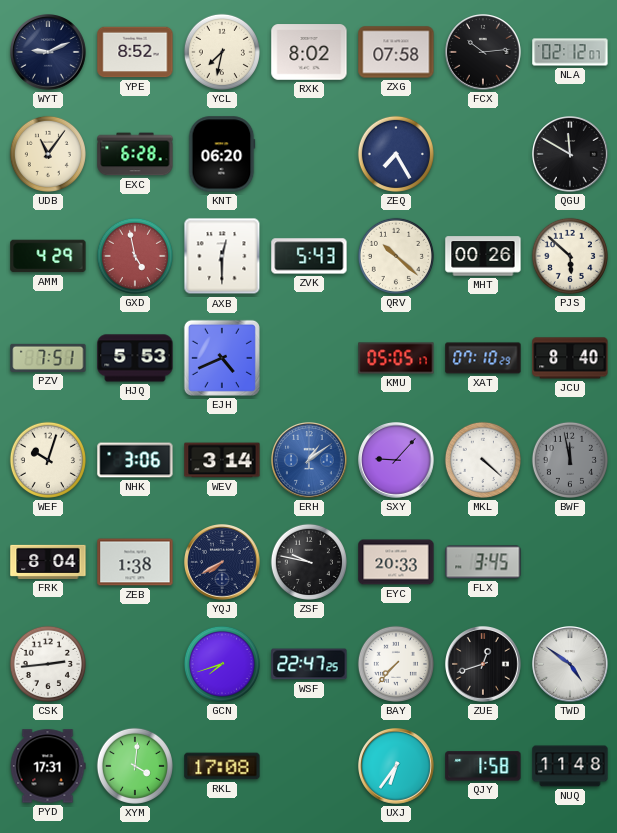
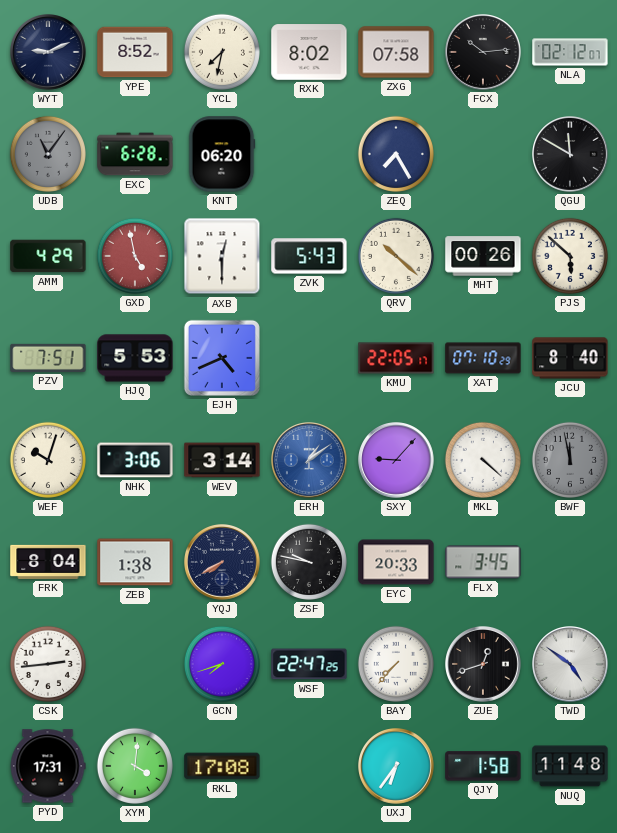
UDB dial: cream -> grey
KMU: 05:05 -> 22:05
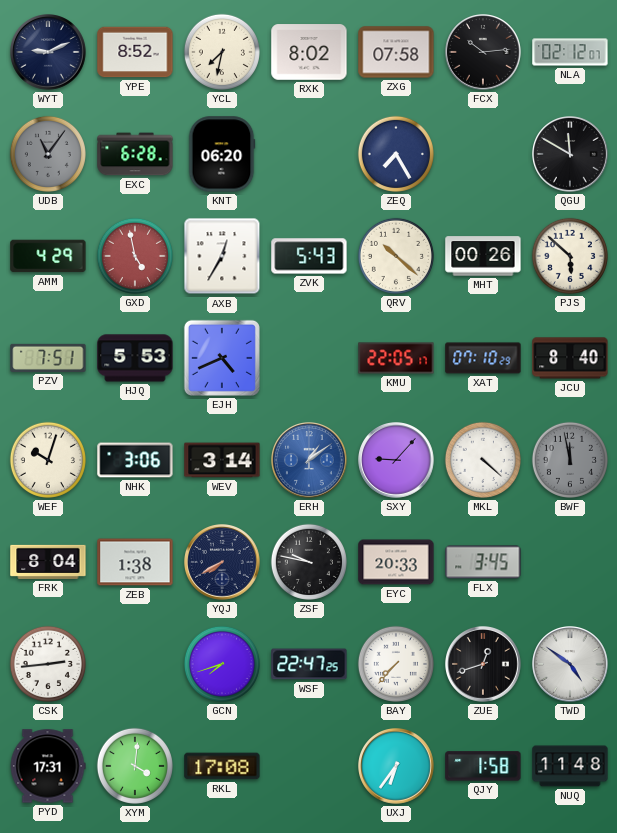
AXB: 12:30 -> 12:35
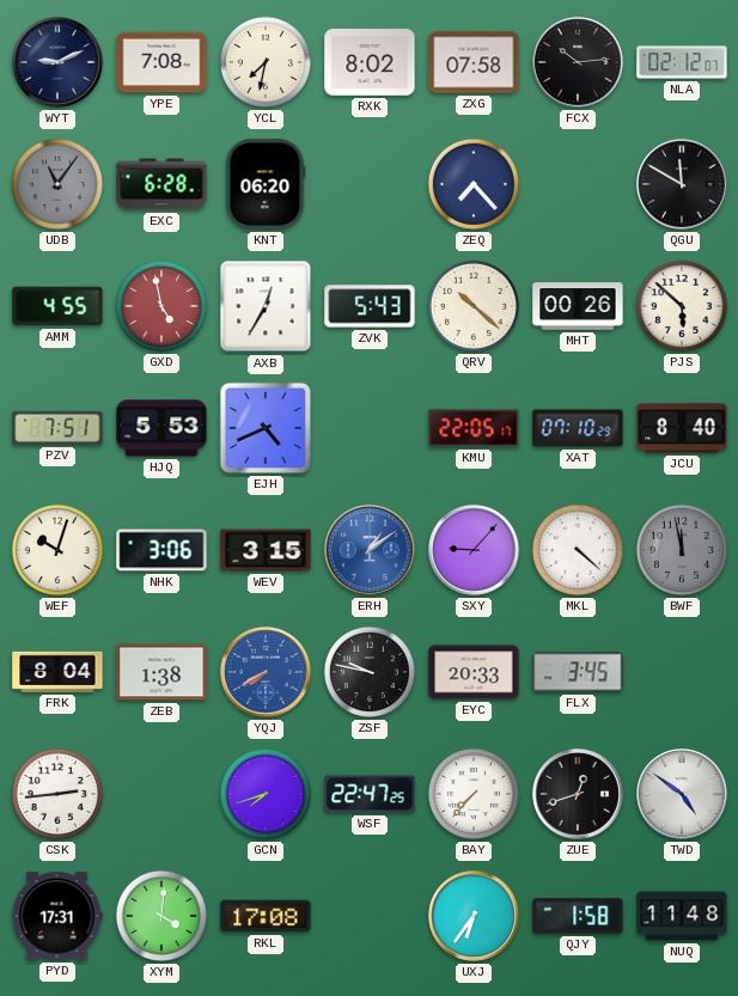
YPE: 8:52 -> 7:08
ZEQ: 7:25 -> 7:23
AMM: 4:29 -> 4:55
WEV: 3:14 -> 3:15
YQJ dial: navy -> blue
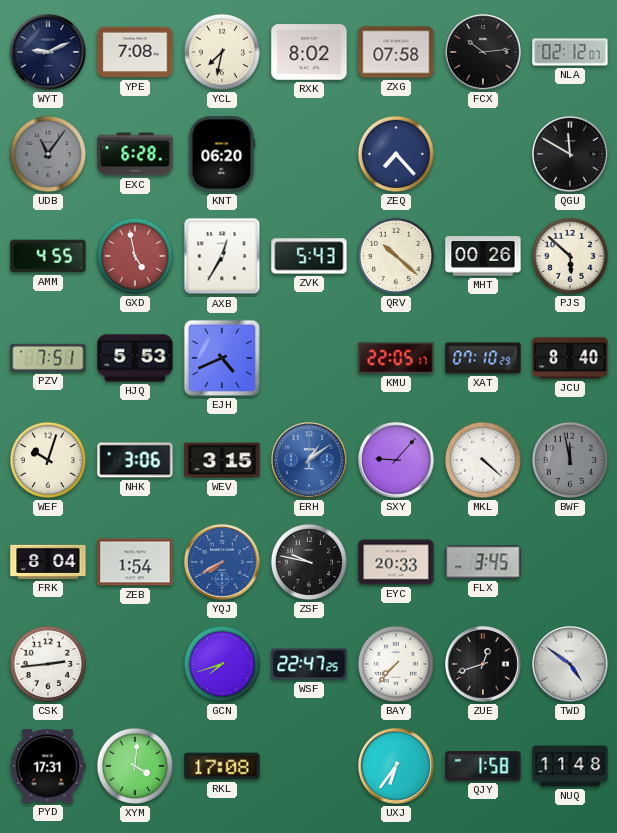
ZEB: 1:38 -> 1:54
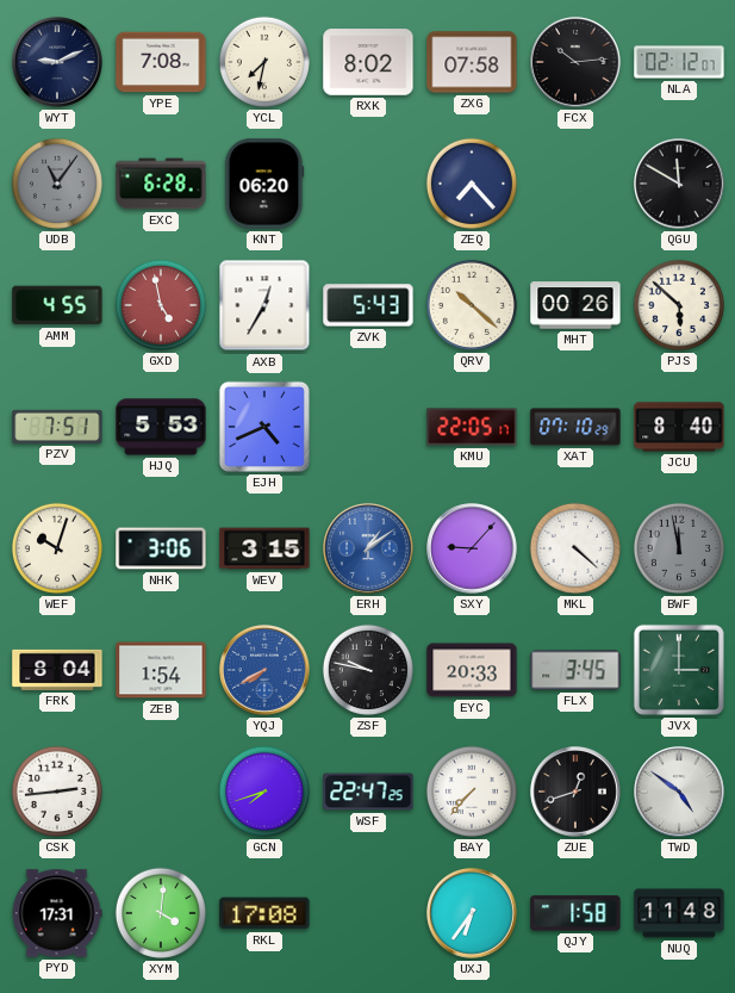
JVX: none -> 3:00
